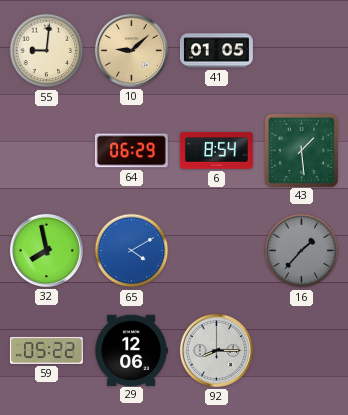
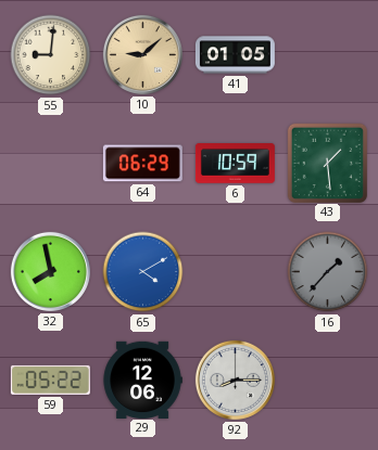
6: 8:54 -> 10:59
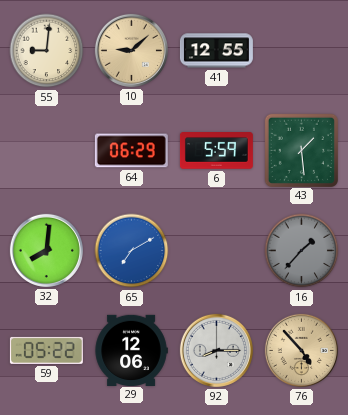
41: 01:05 -> 12:55
6: 10:59 -> 5:59
32: 7:58 -> 8:01
65: 4:10 -> 7:10
76: none -> 4:53
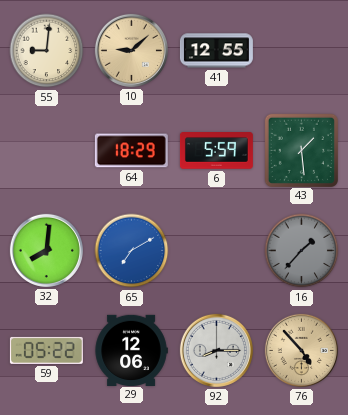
64: 06:29 -> 18:29
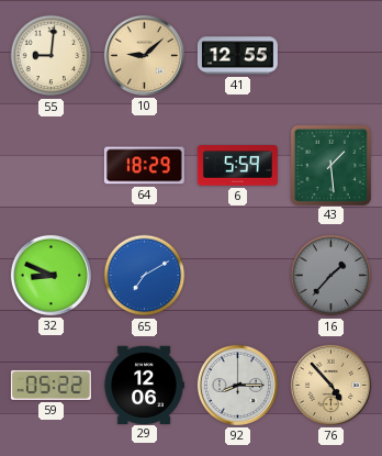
32: 8:01 -> 8:49
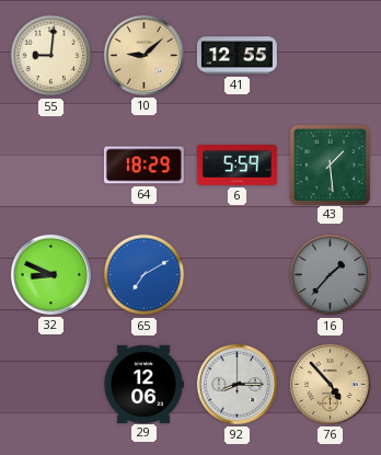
59: 05:22 -> none
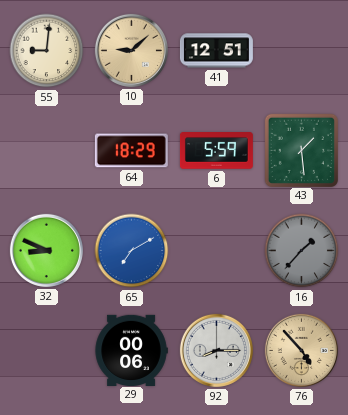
41: 12:55 -> 12:51
29: 12:06 -> 00:06
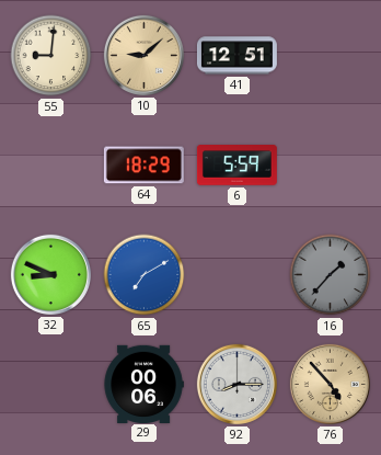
43: 1:29 -> none
